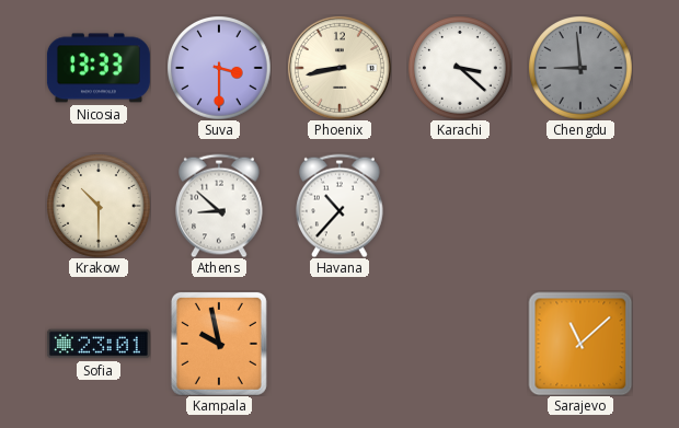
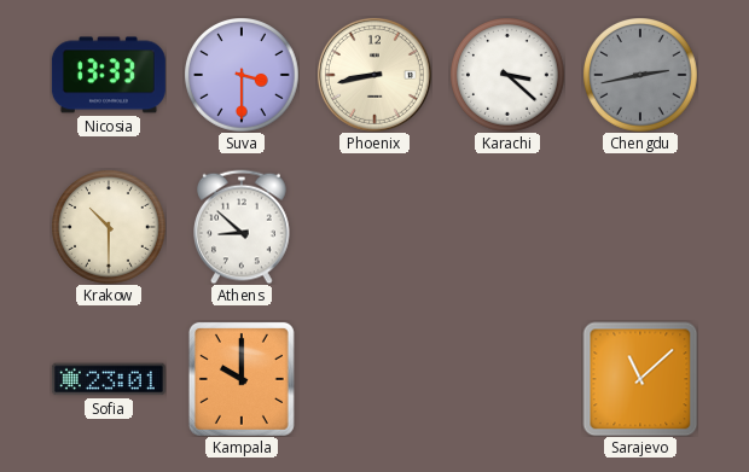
Chengdu: 8:59 -> 2:43
Havana: 10:37 -> none
Kampala: 9:58 -> 10:00
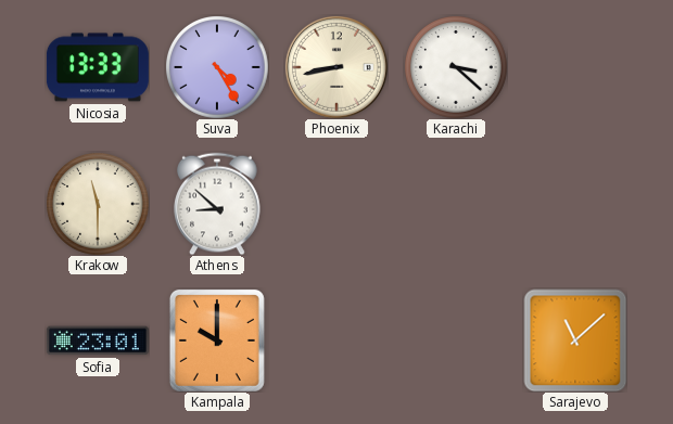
Suva: 3:30 -> 4:25
Chengdu: 2:43 -> none
Krakow: 10:30 -> 11:30
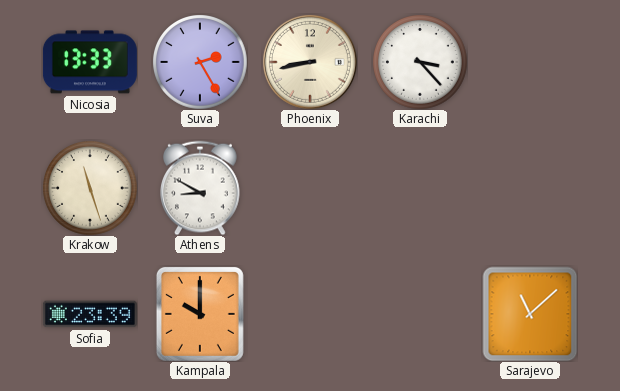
Suva: 4:25 -> 2:25
Karachi: 3:22 -> 3:23
Krakow: 11:30 -> 11:27
Athens: 8:52 -> 8:50
Sofia: 23:01 -> 23:39
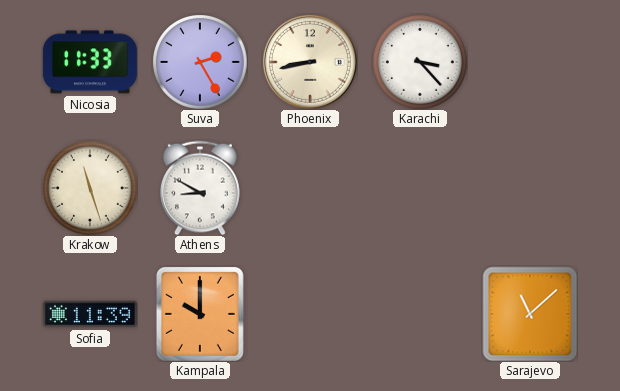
Nicosia: 13:33 -> 11:33
Sofia: 23:39 -> 11:39
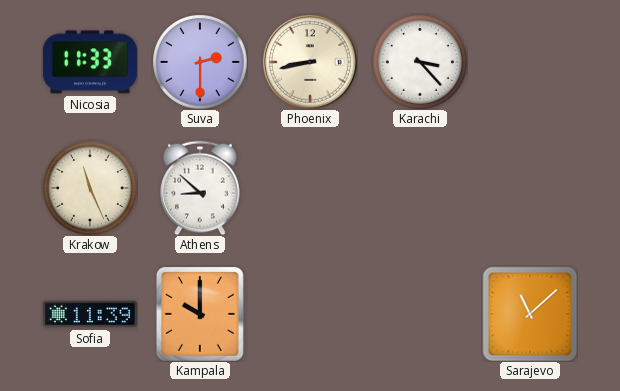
Suva: 2:25 -> 2:30
Krakow: 11:27 -> 11:26
Athens: 8:50 -> 8:52
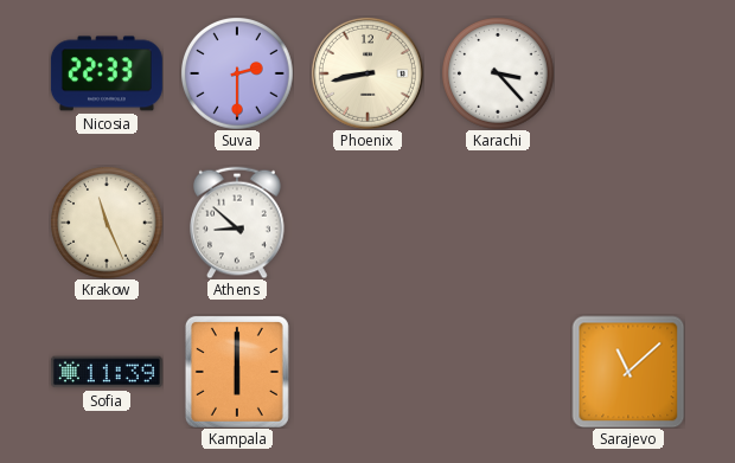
Nicosia: 11:33 -> 22:33
Kampala: 10:00 -> 6:00
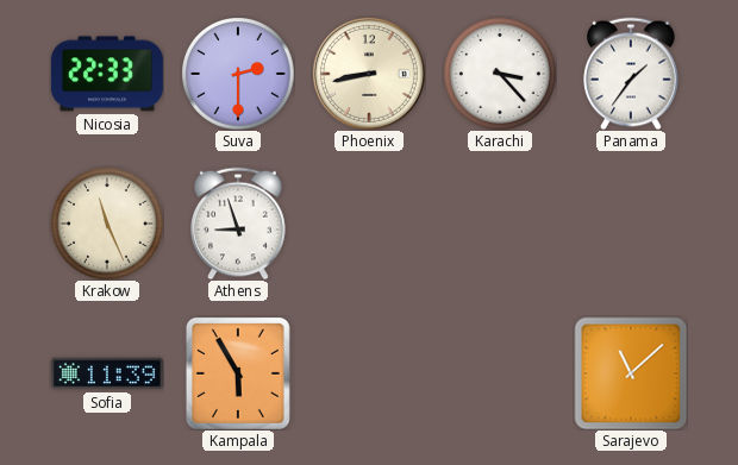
Panama: none -> 1:36
Athens: 8:52 -> 8:57
Kampala: 6:00 -> 5:55
